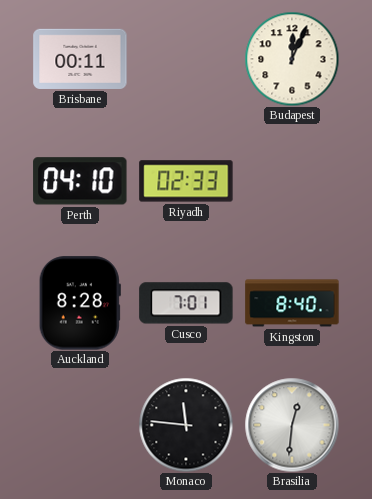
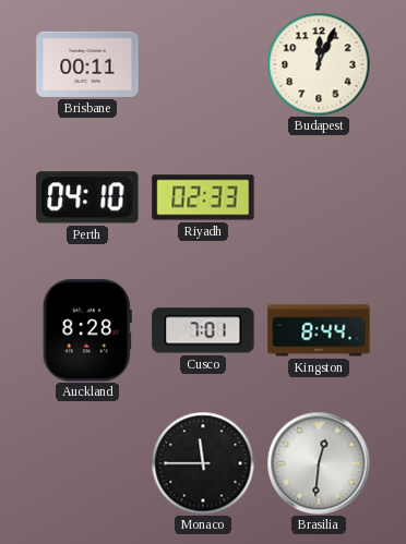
Kingston: 8:40 -> 8:44
Monaco: 11:46 -> 11:45
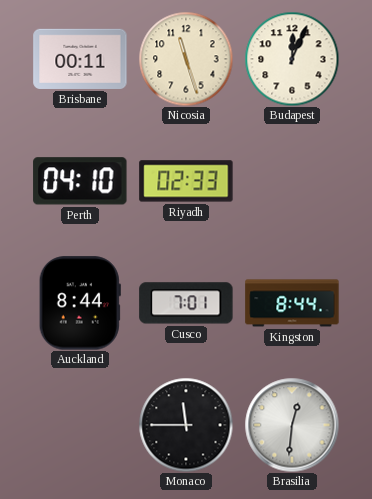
Nicosia: none -> 11:27
Auckland: 8:28 -> 8:44
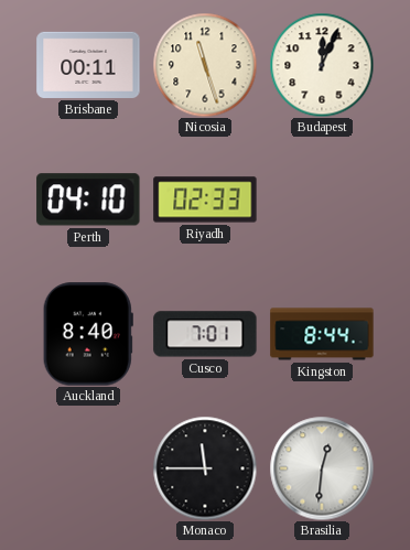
Auckland: 8:44 -> 8:40
